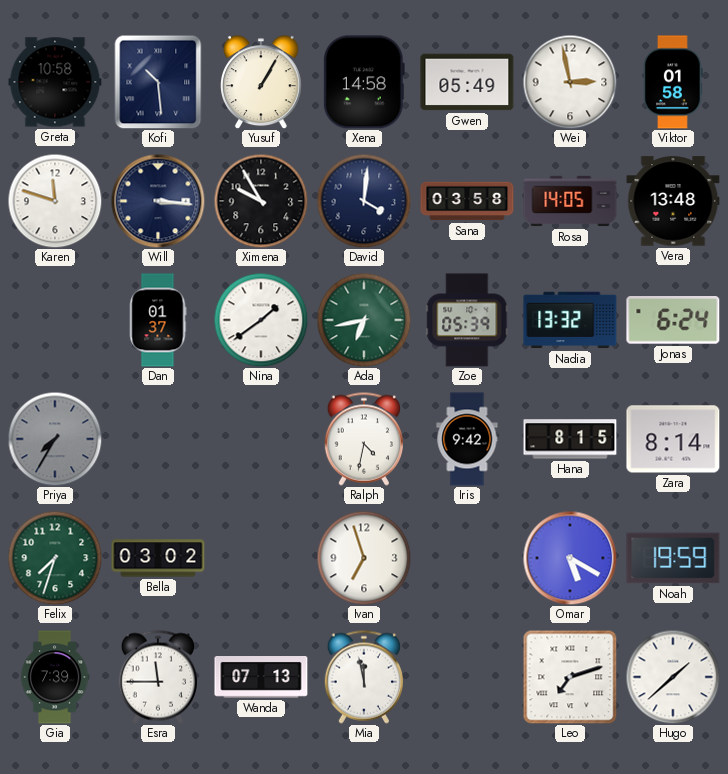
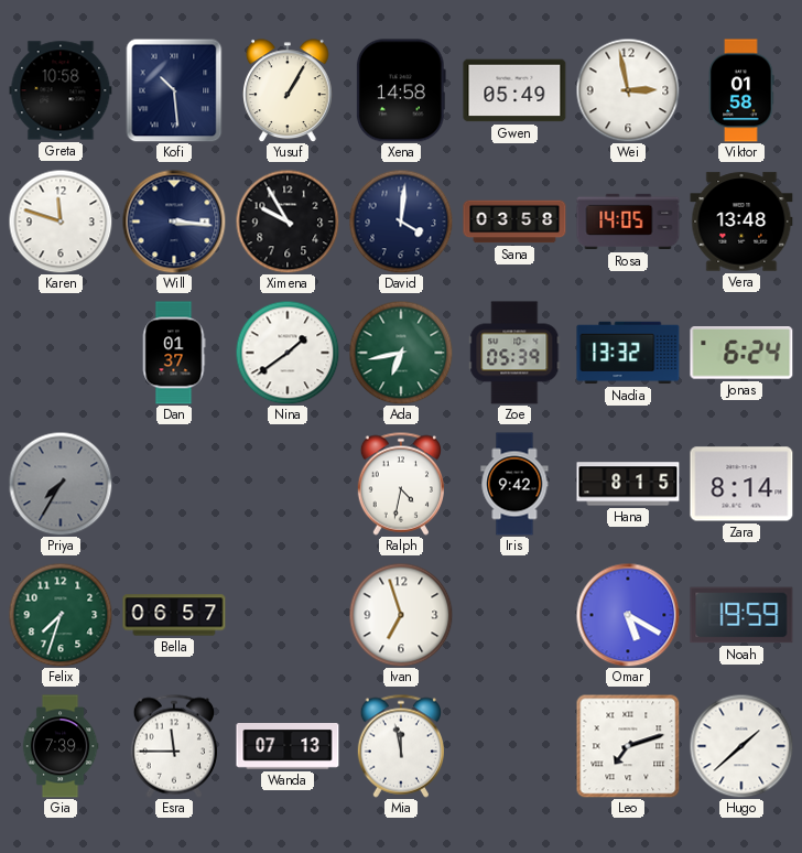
Bella: 03:02 -> 06:57
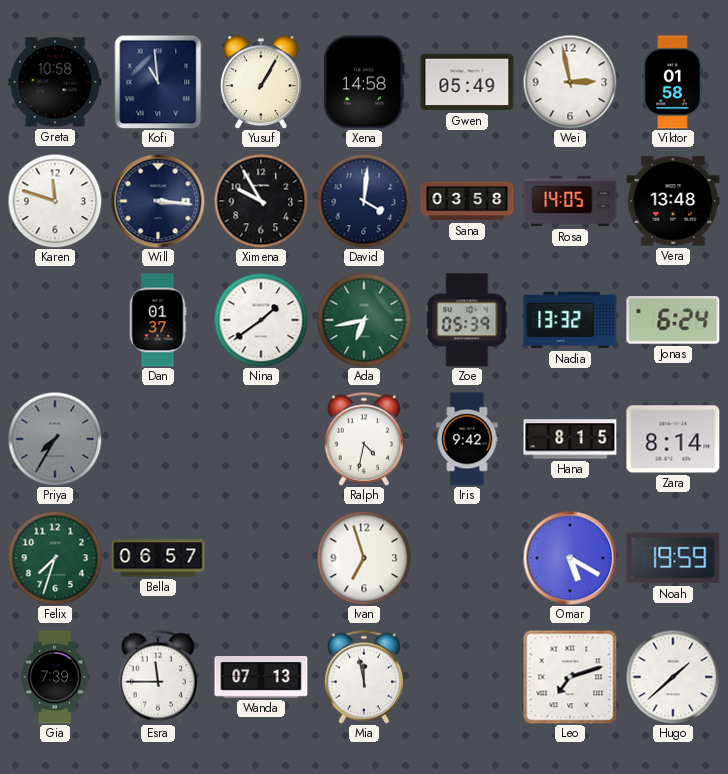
Kofi: 10:29 -> 10:59
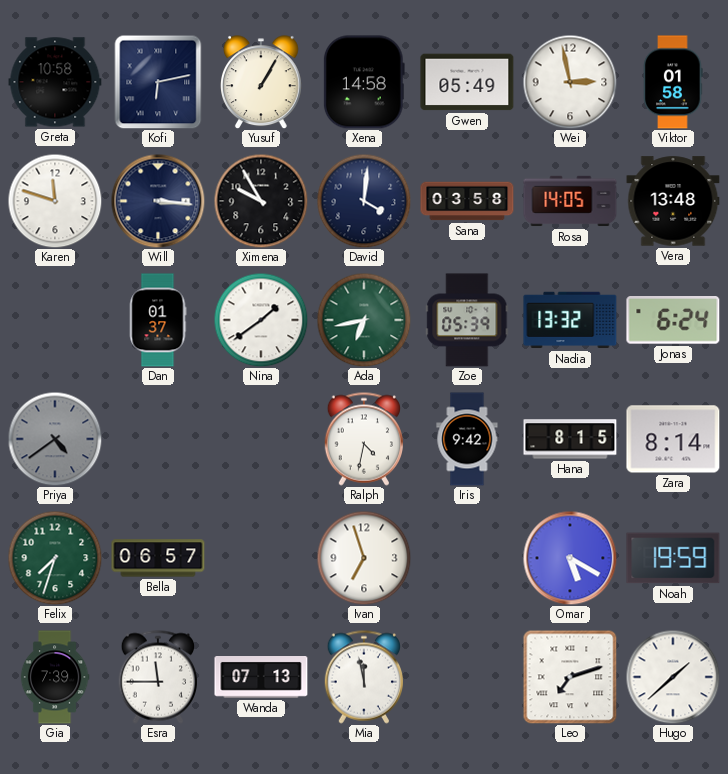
Kofi: 10:59 -> 6:13
Priya: 7:35 -> 4:39
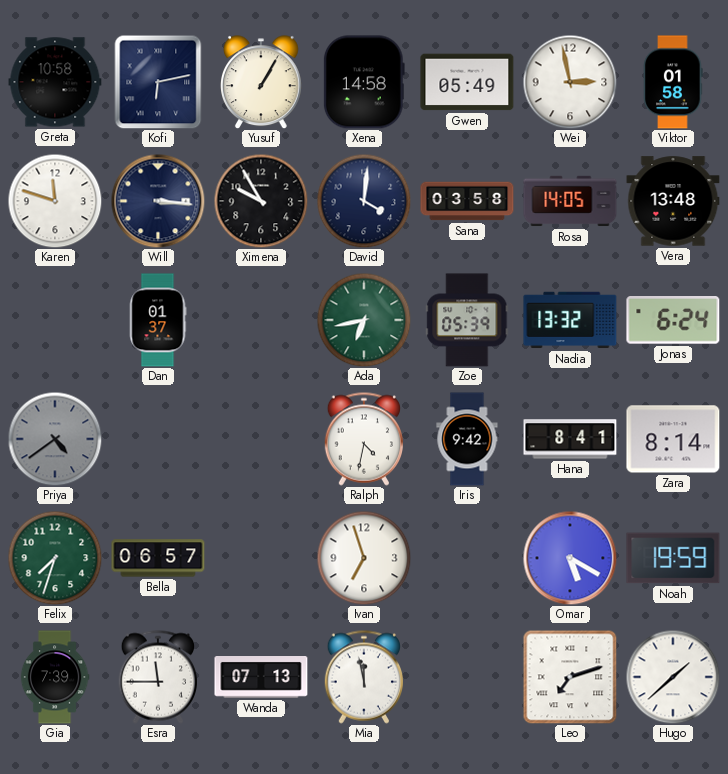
Nina: 1:39 -> none
Hana: 8:15 -> 8:41
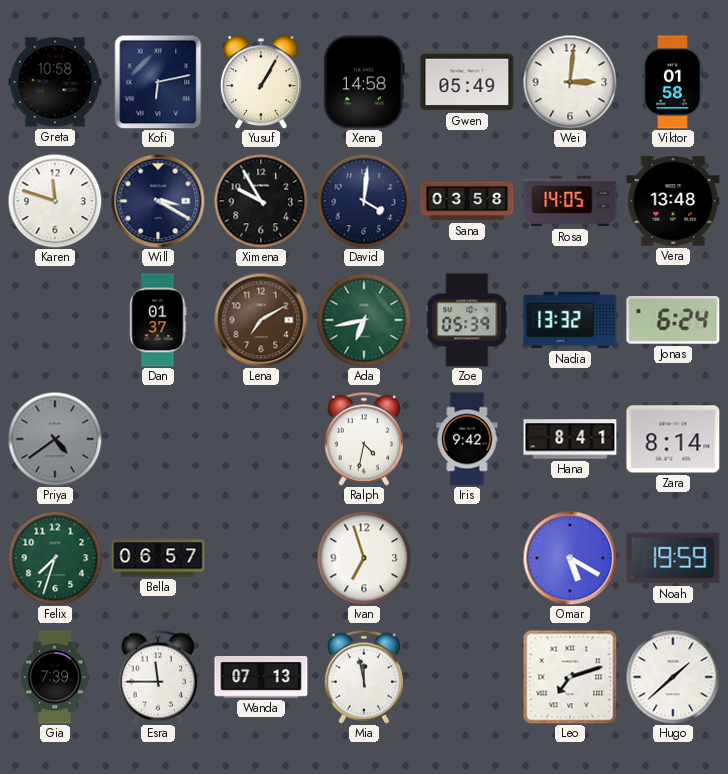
Wei: 2:58 -> 3:01
Will: 3:16 -> 3:20
Lena: none -> 7:10
